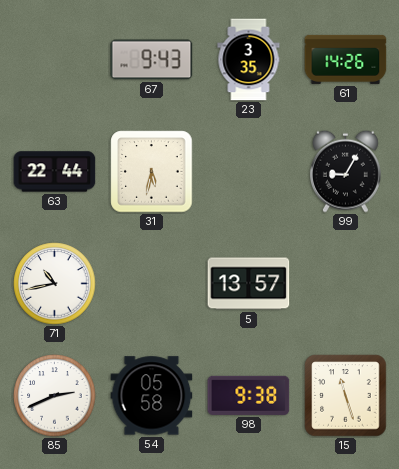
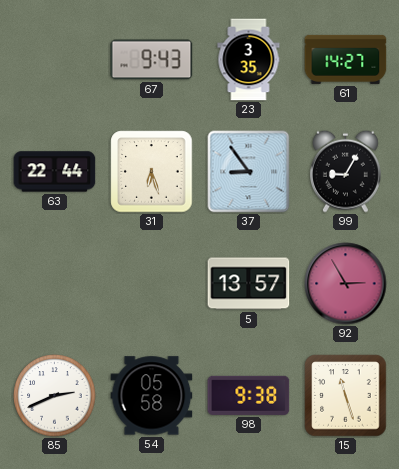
61: 14:26 -> 14:27
31: 5:32 -> 6:27
37: none -> 8:54
71: 10:43 -> none
92: none -> 2:55
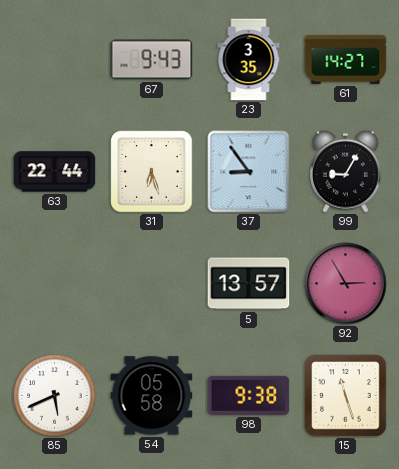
85: 2:41 -> 5:41
